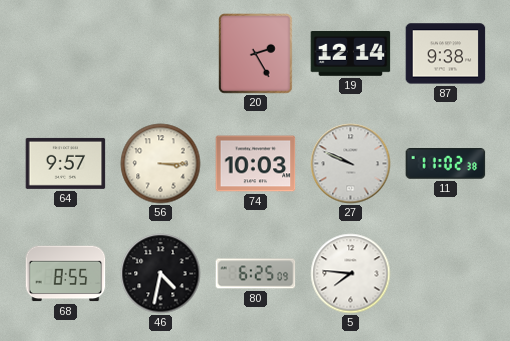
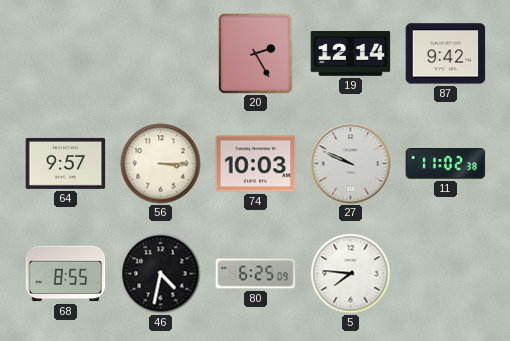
87: 9:38 -> 9:42
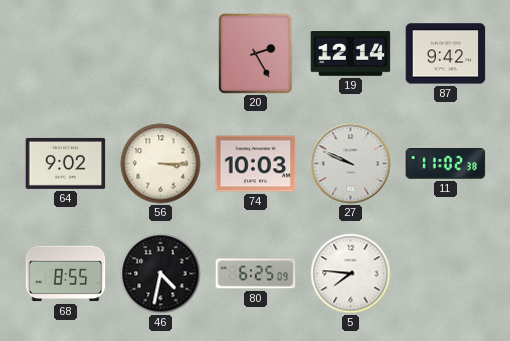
64: 9:57 -> 9:02
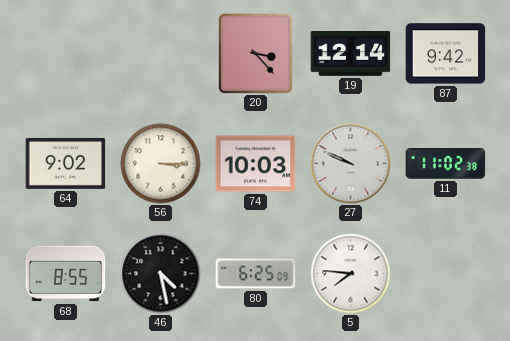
20: 2:25 -> 3:23
46: 4:32 -> 4:28
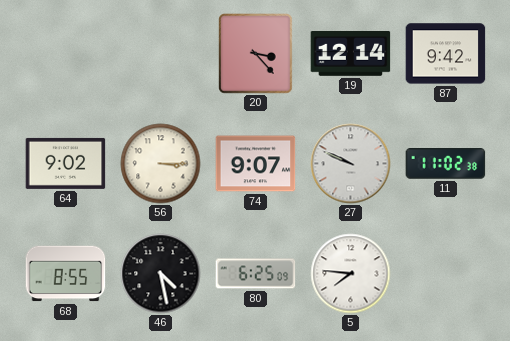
74: 10:03 -> 9:07
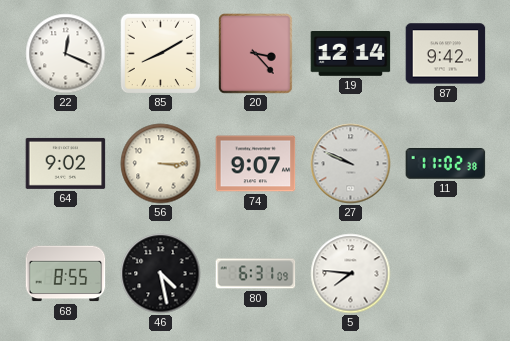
22: none -> 12:19
85: none -> 8:10
80: 6:25 -> 6:31
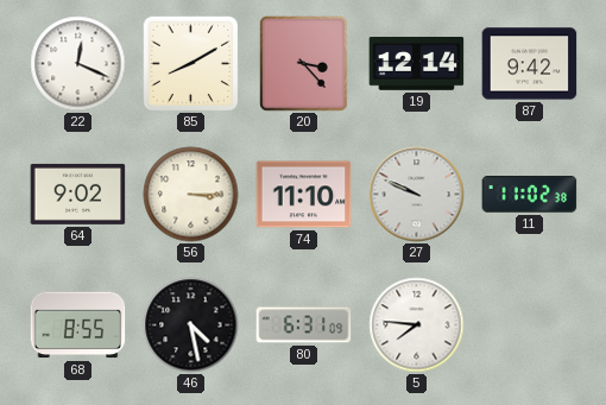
74: 9:07 -> 11:10
